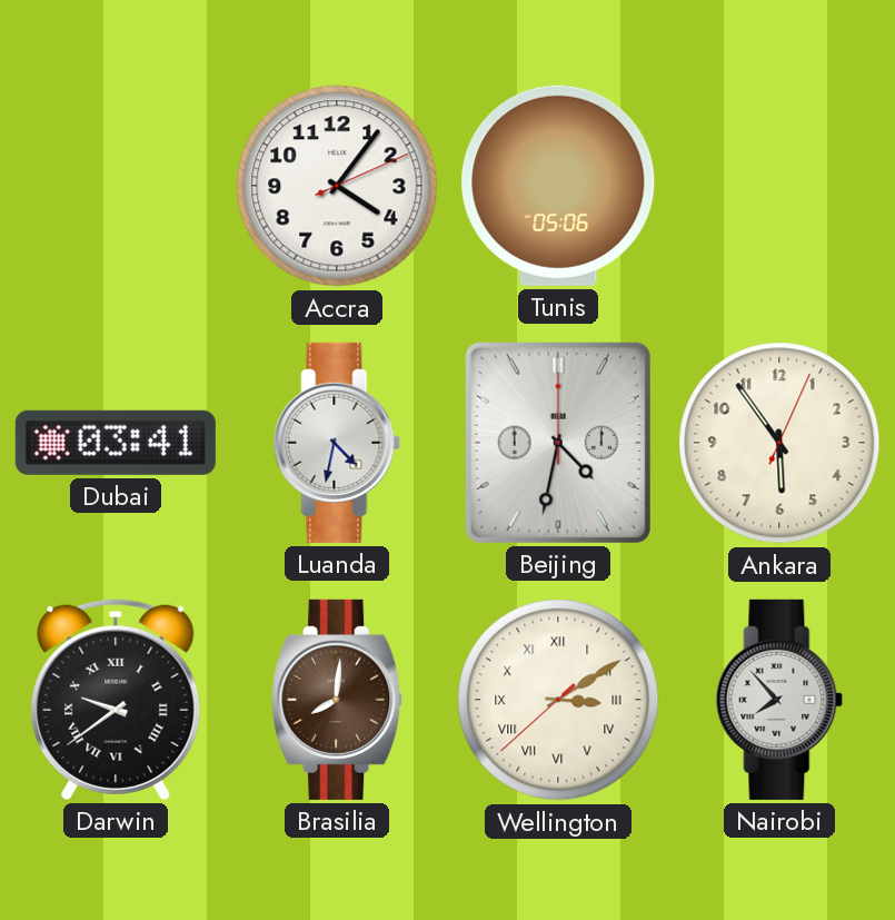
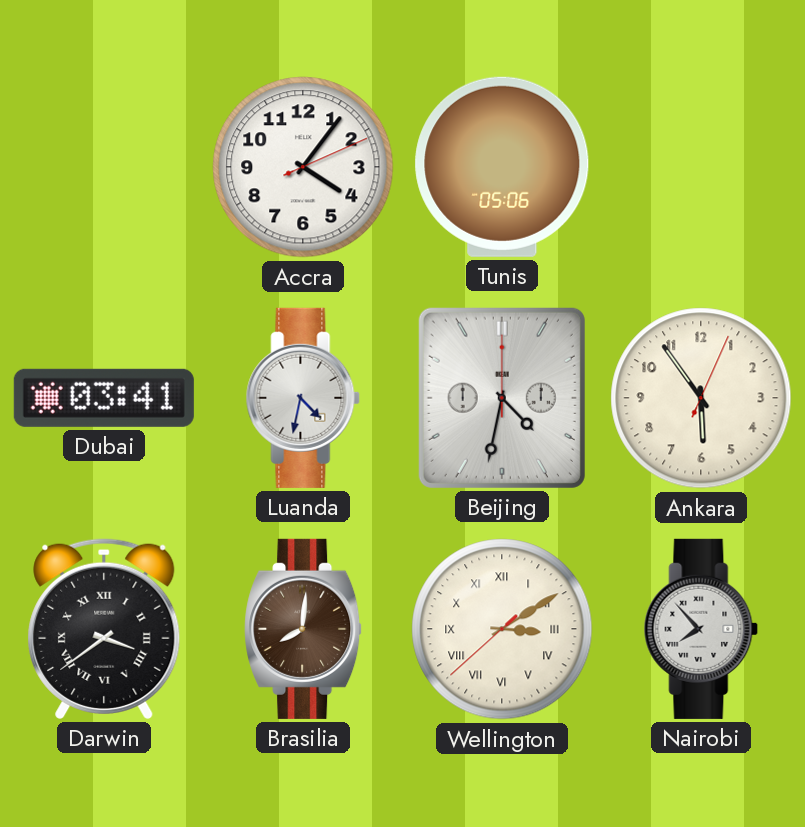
Darwin: 9:39 -> 3:39
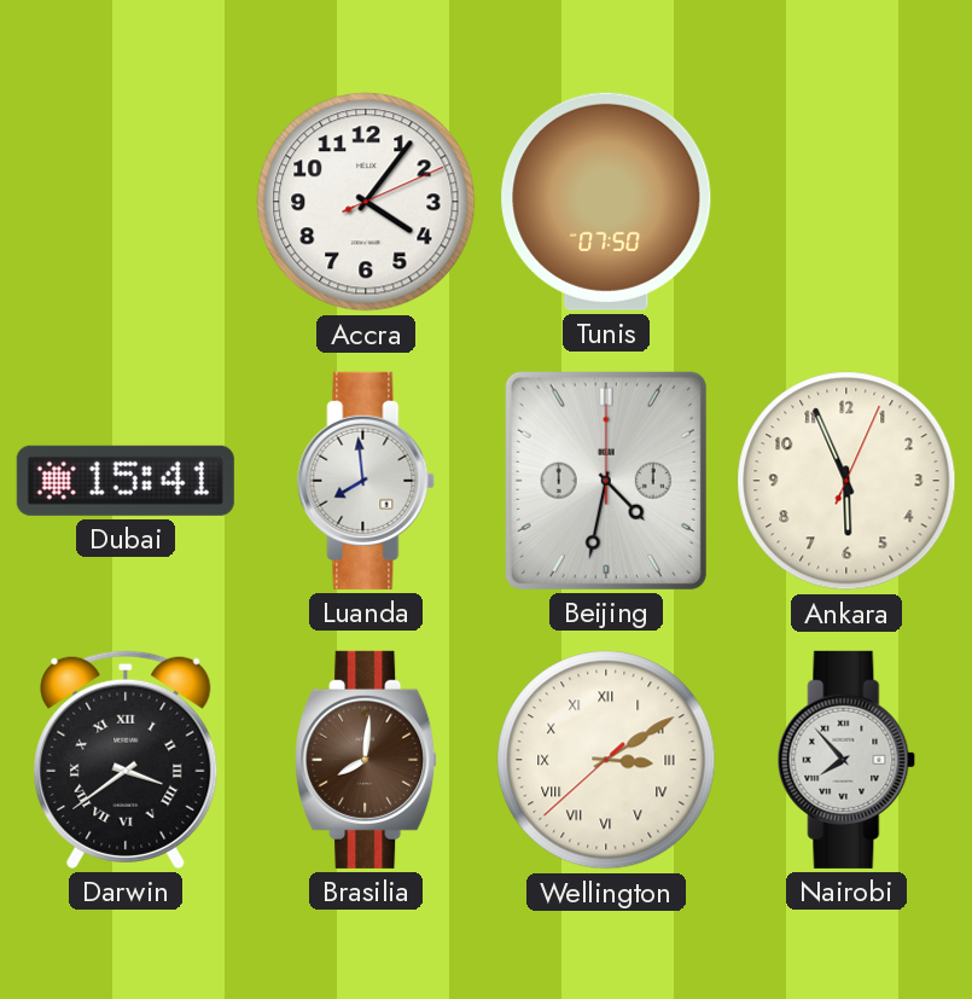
Tunis: 05:06 -> 07:50
Dubai: 03:41 -> 15:41
Luanda: 4:32 -> 7:59
Ankara: 5:54 -> 5:56
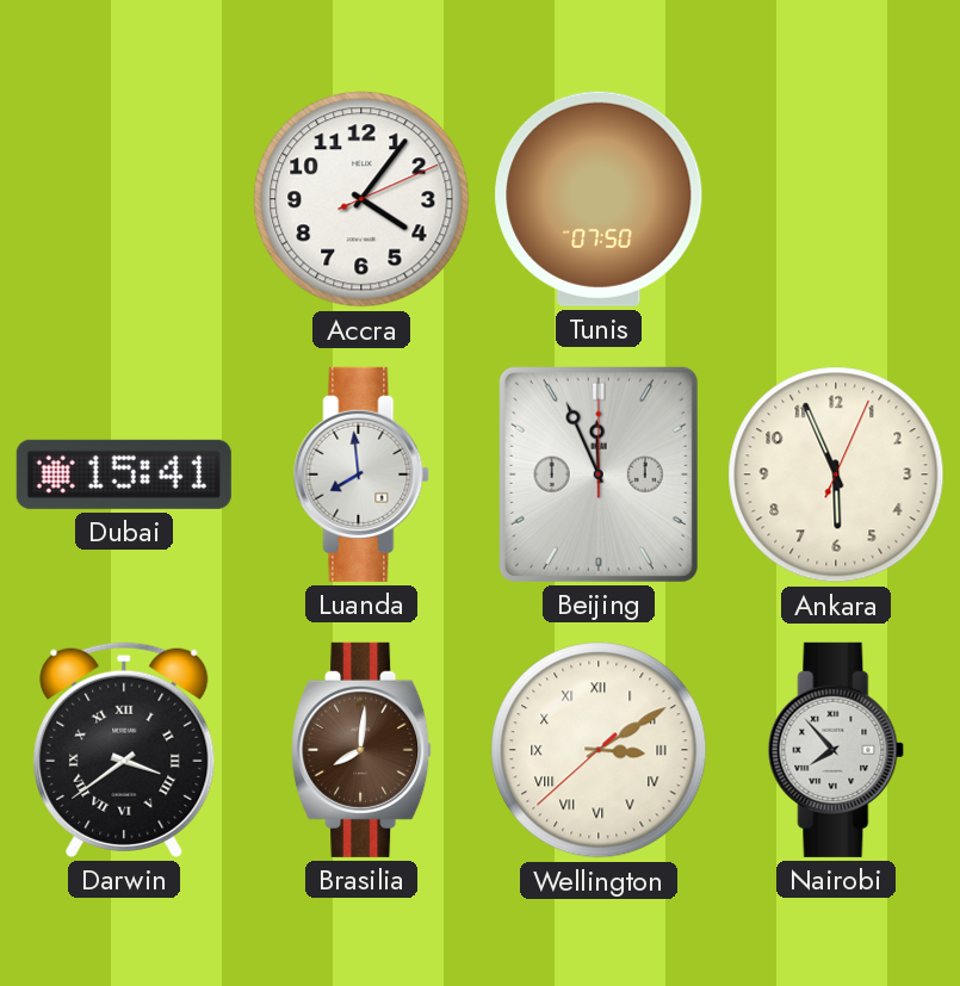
Beijing: 4:32 -> 11:56
